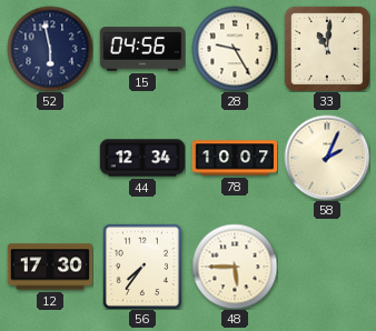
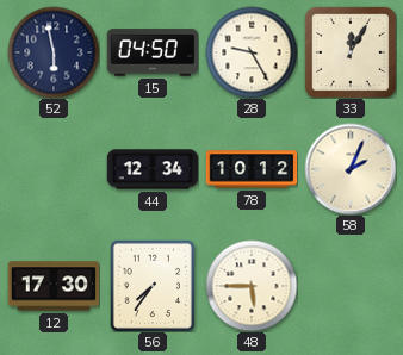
15: 04:56 -> 04:50
33: 11:01 -> 12:05
78: 10:07 -> 10:12
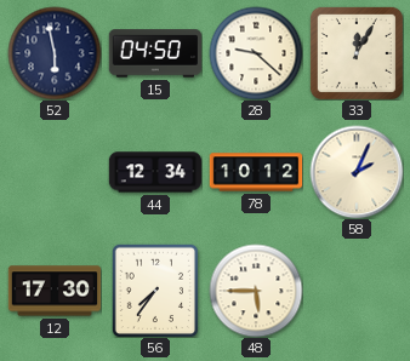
28: 9:25 -> 9:22
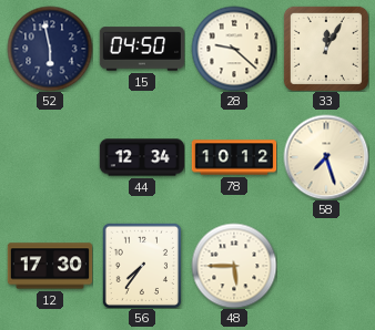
58: 2:04 -> 7:27
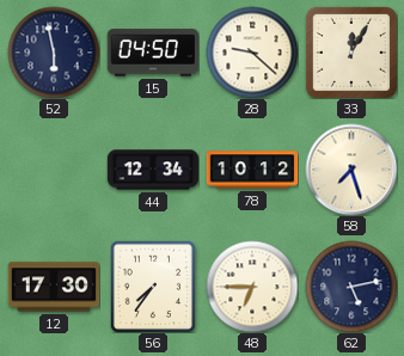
48: 5:45 -> 6:45
62: none -> 5:13
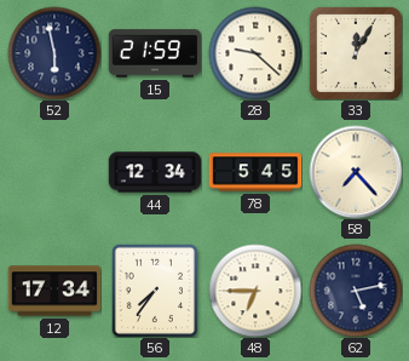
15: 04:50 -> 21:59
78: 10:12 -> 5:45
58: 7:27 -> 7:23
12: 17:30 -> 17:34
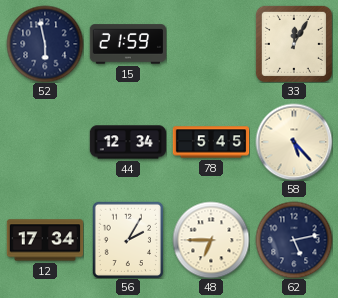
28: 9:22 -> none
58: 7:23 -> 5:23
56: 7:36 -> 2:05
